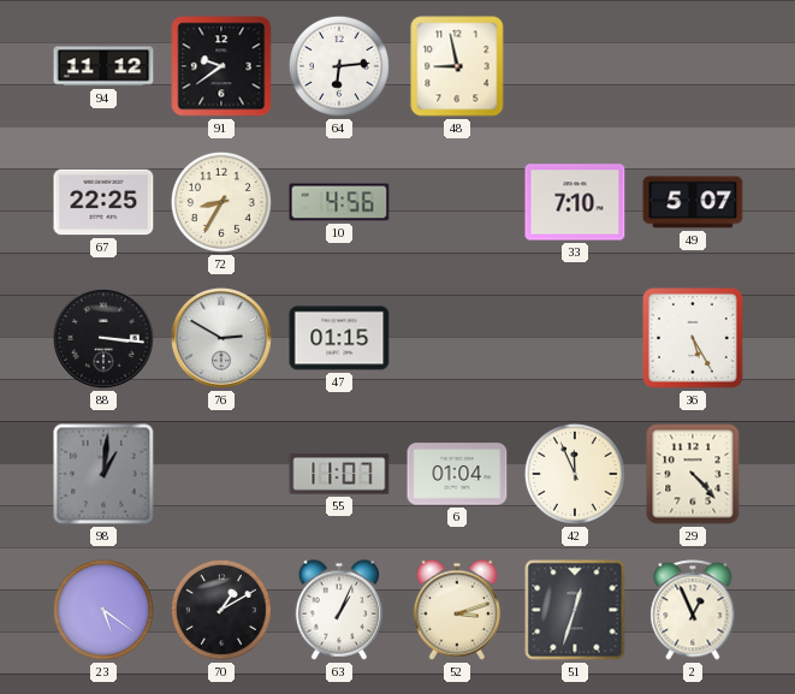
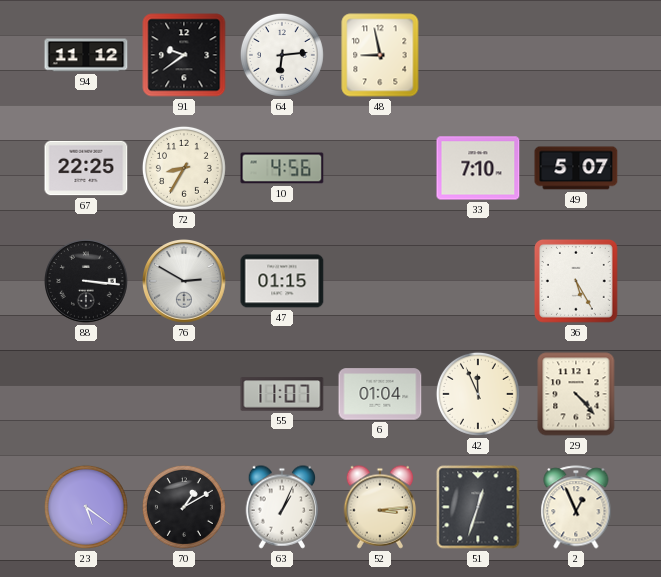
98: 1:01 -> none
52: 3:12 -> 3:14
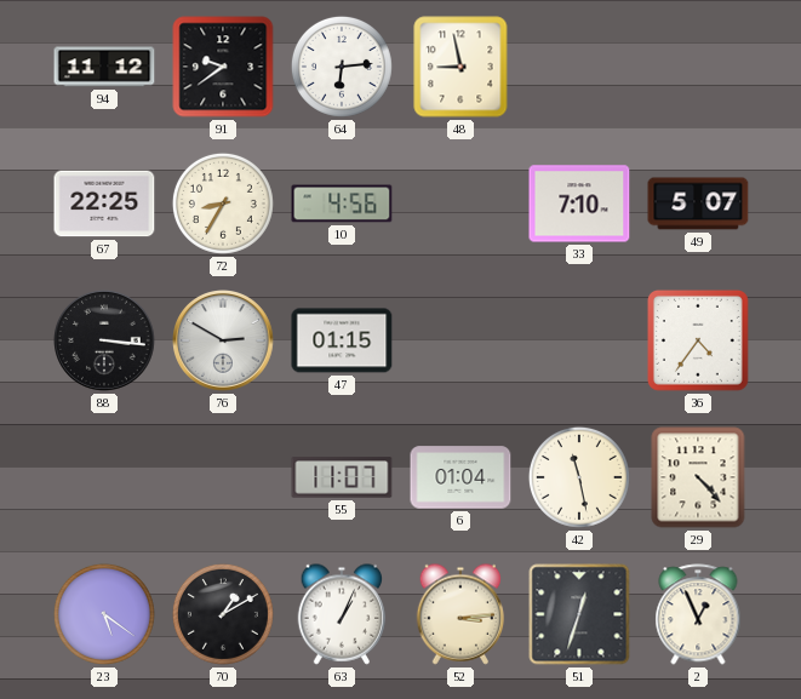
36: 5:25 -> 4:36
42: 11:56 -> 11:28
